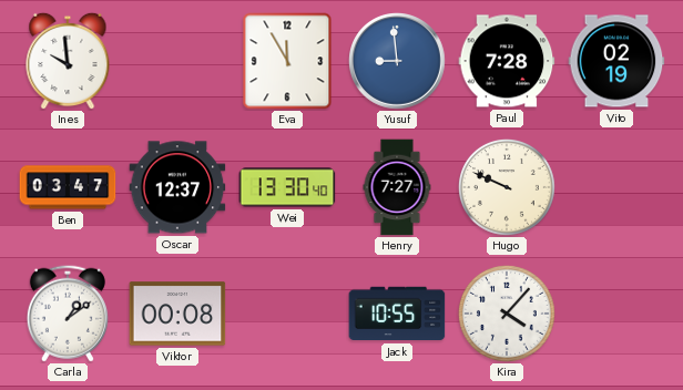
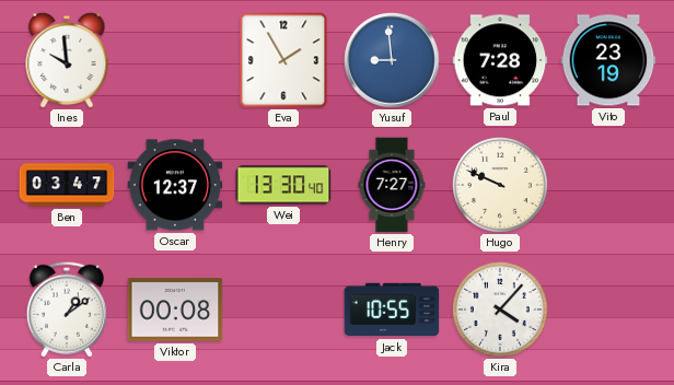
Eva: 11:55 -> 1:55
Vito: 02:19 -> 23:19
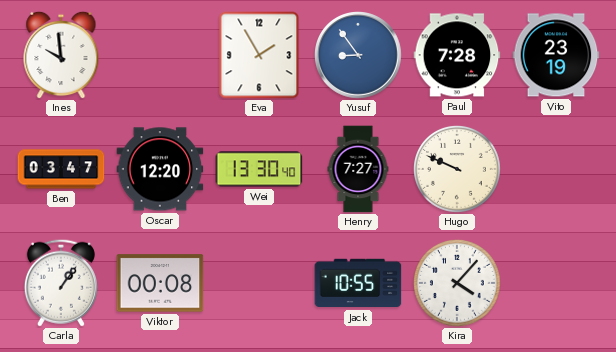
Yusuf: 8:59 -> 8:54
Oscar: 12:37 -> 12:20
Carla: 1:09 -> 1:06
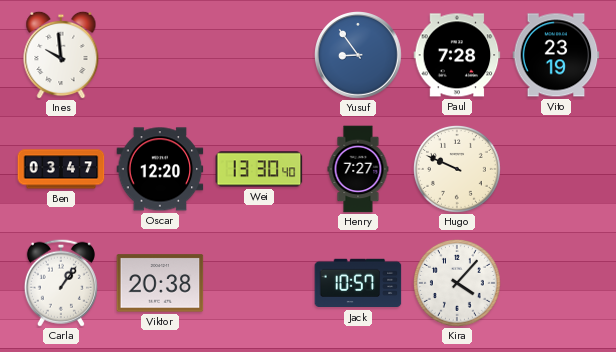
Eva: 1:55 -> none
Viktor: 00:08 -> 20:38
Jack: 10:55 -> 10:57
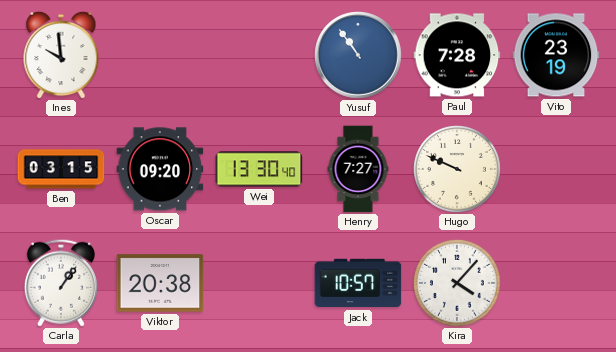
Yusuf: 8:54 -> 10:54
Ben: 03:47 -> 03:15
Oscar: 12:20 -> 09:20
